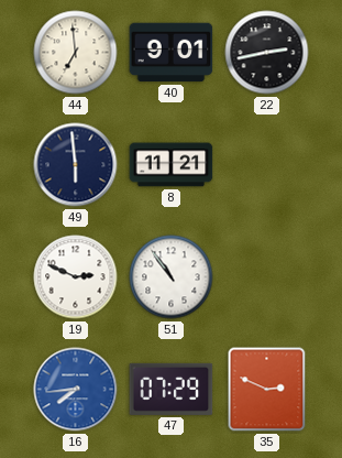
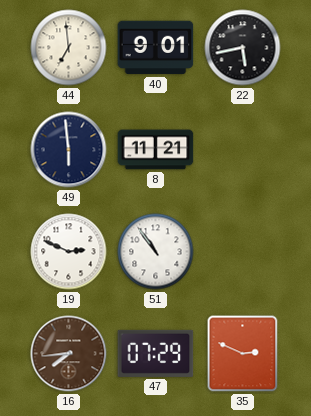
22: 2:43 -> 5:43
16 dial: blue -> brown
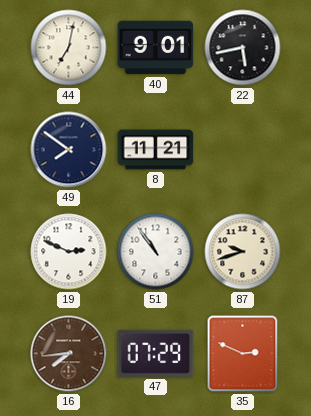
44: 6:59 -> 7:02
49: 5:59 -> 7:51
87: none -> 9:42
